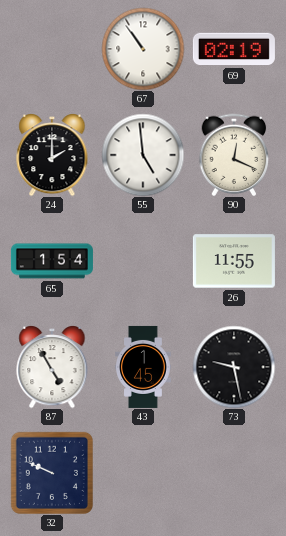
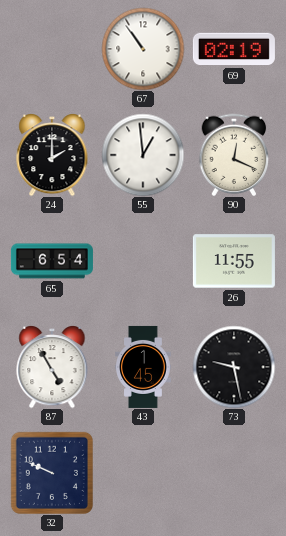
55: 4:59 -> 12:59
65: 1:54 -> 6:54
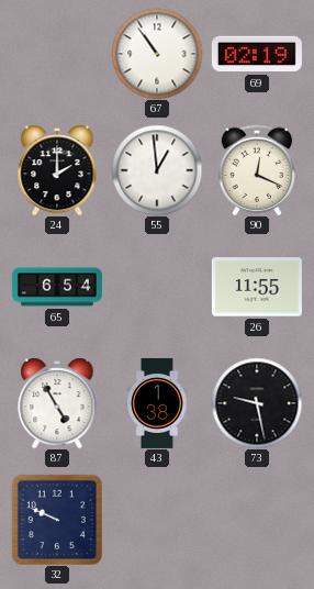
43: 1:45 -> 1:38
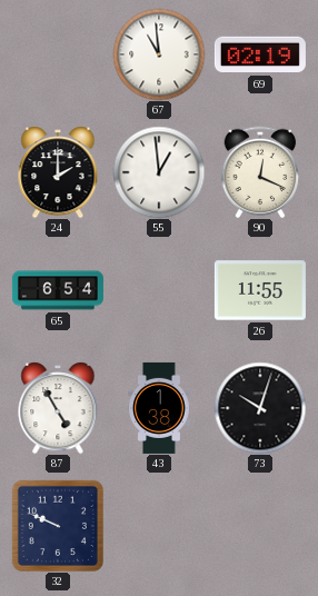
67: 10:54 -> 10:59
73: 9:28 -> 10:03
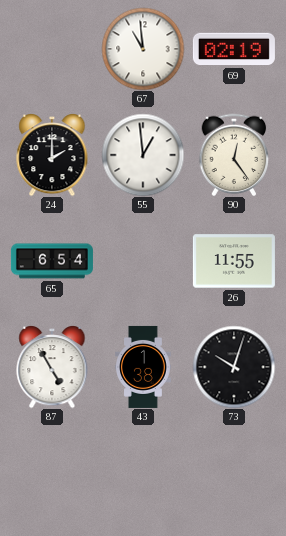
90: 12:19 -> 12:24
32: 9:49 -> none
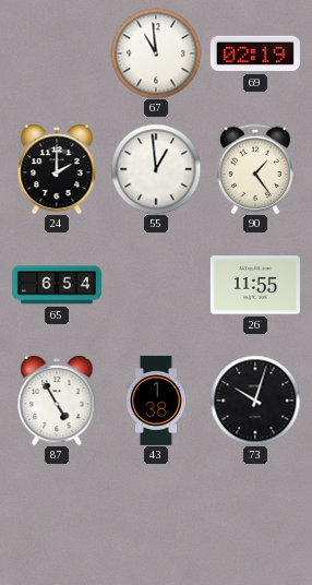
90: 12:24 -> 1:24
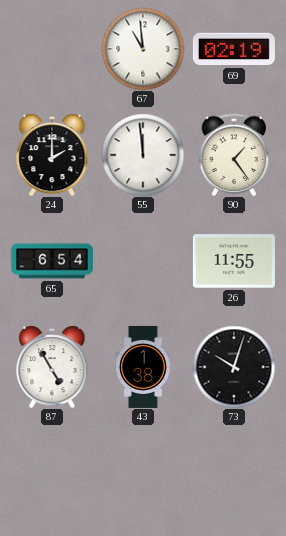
55: 12:59 -> 11:59
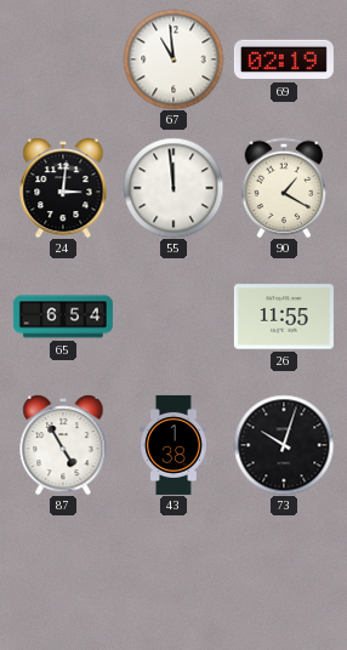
24: 2:00 -> 3:01
90: 1:24 -> 1:20
